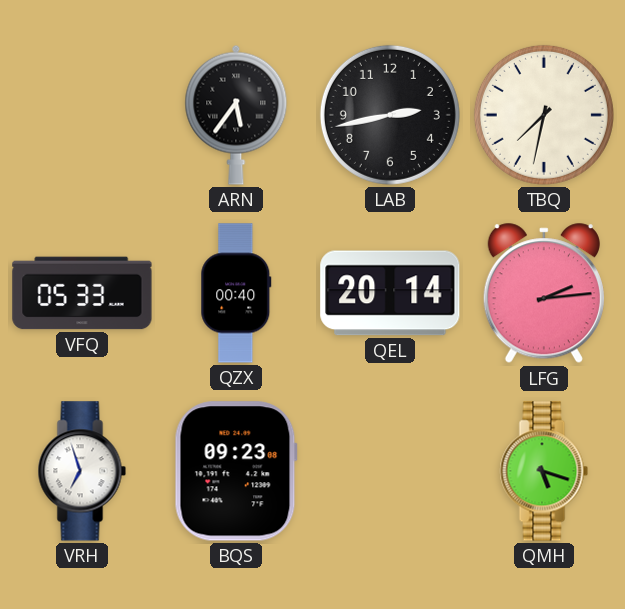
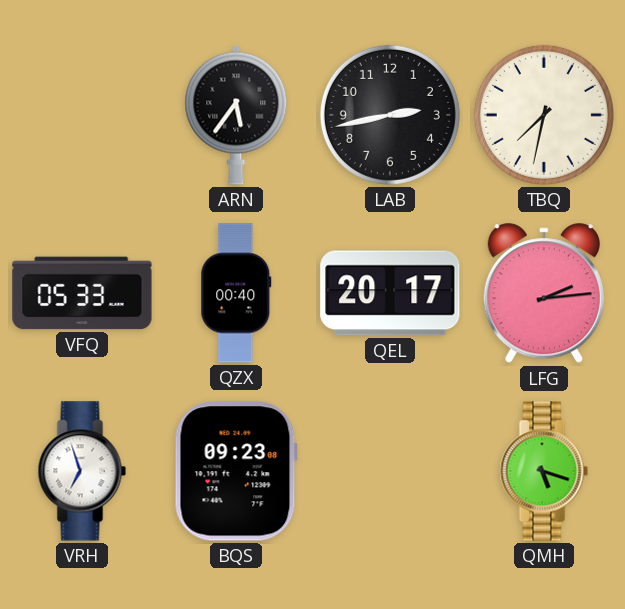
QEL: 20:14 -> 20:17
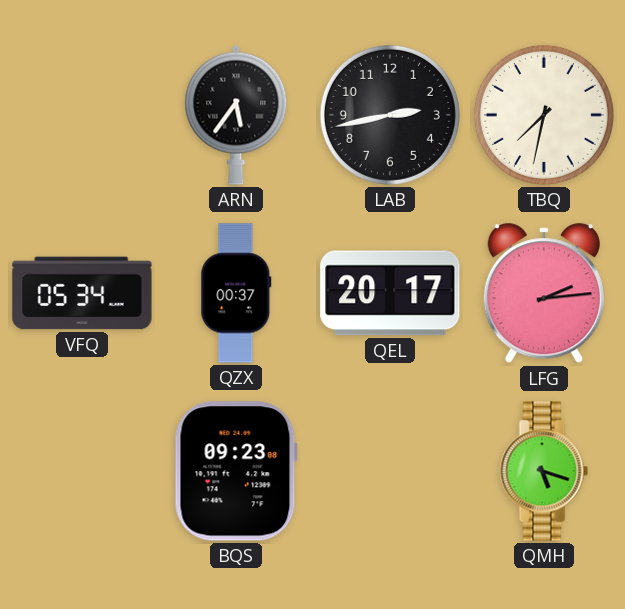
VFQ: 05:33 -> 05:34
QZX: 00:40 -> 00:37
VRH: 6:57 -> none
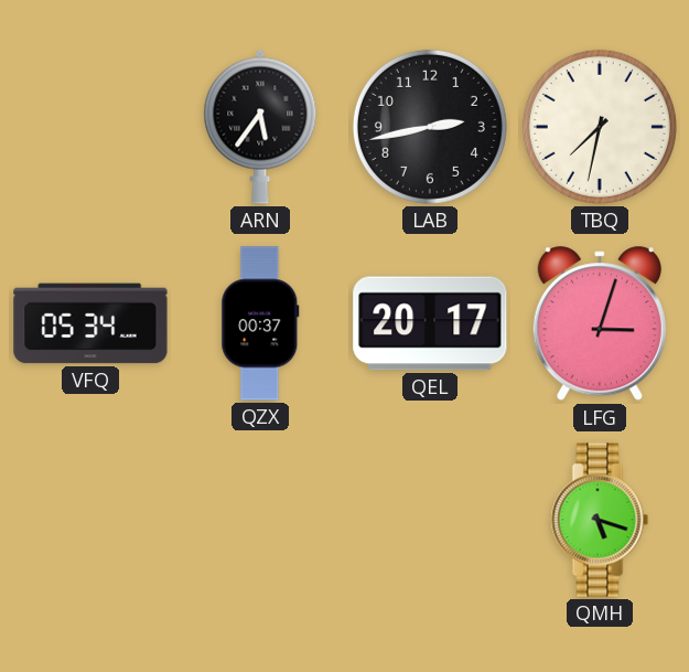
LFG: 2:14 -> 3:03
BQS: 09:23 -> none
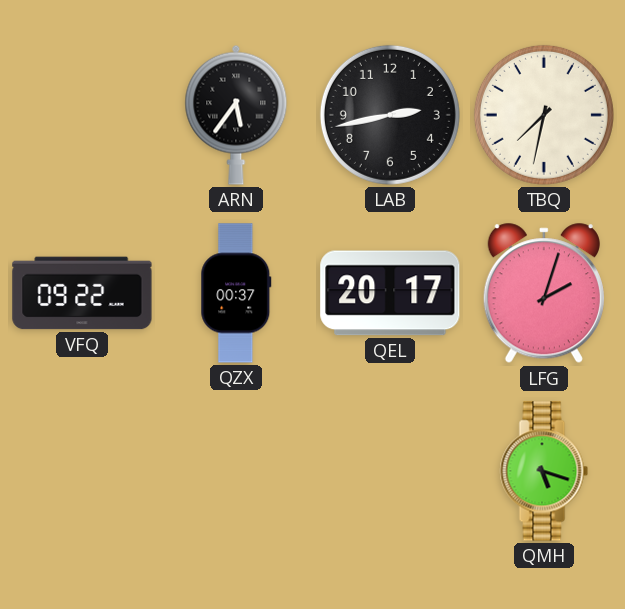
VFQ: 05:34 -> 09:22
LFG: 3:03 -> 2:03
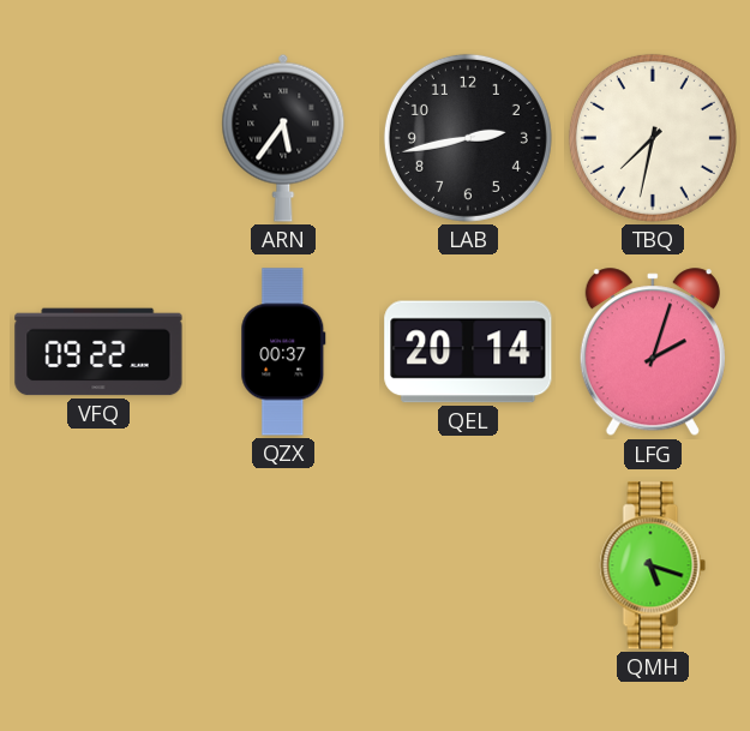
QEL: 20:17 -> 20:14
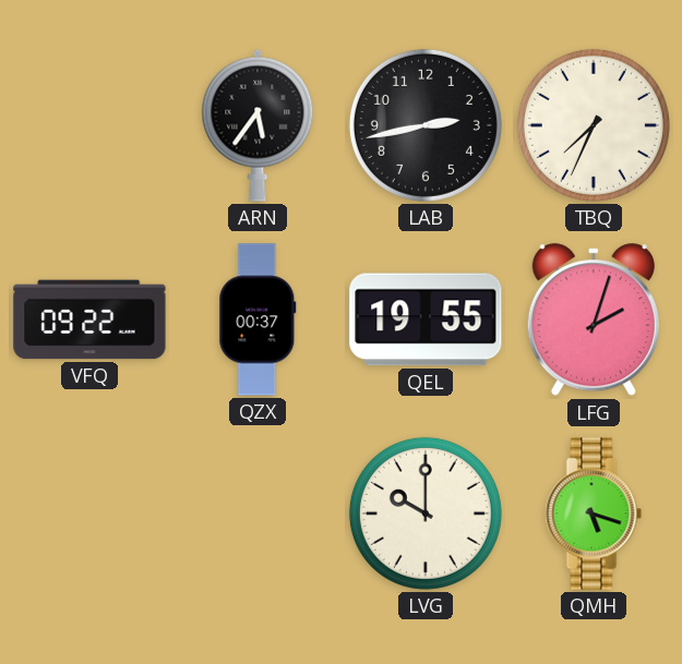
TBQ: 7:32 -> 7:34
QEL: 20:14 -> 19:55
LVG: none -> 10:00
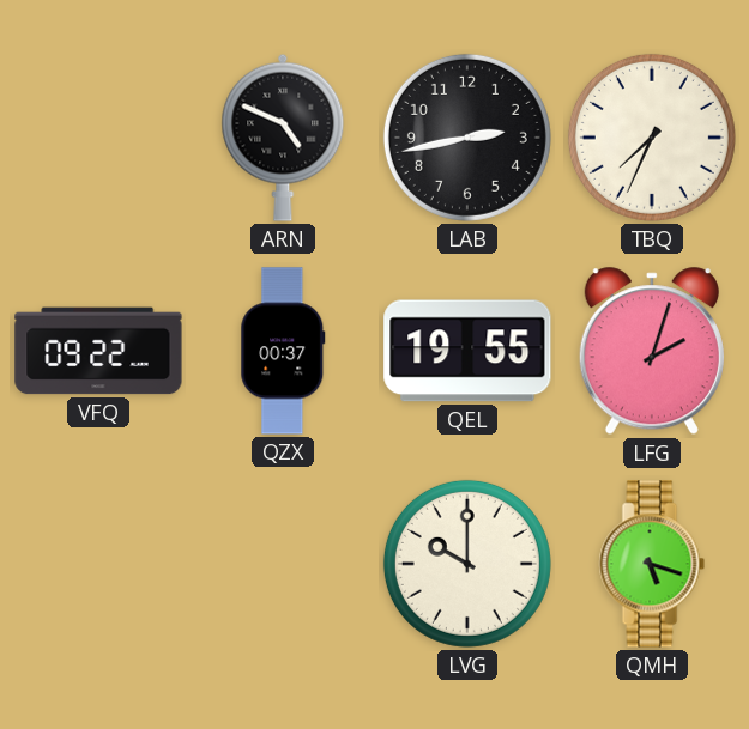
ARN: 5:36 -> 4:49
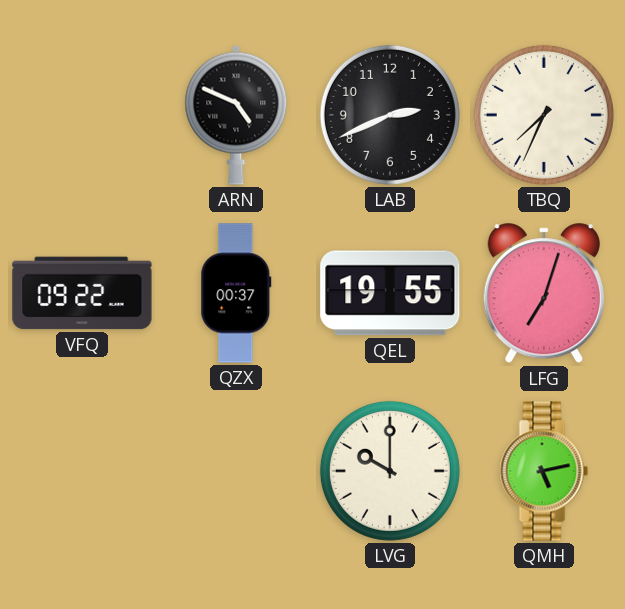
LAB: 2:43 -> 2:41
LFG: 2:03 -> 7:03
QMH: 5:18 -> 5:13
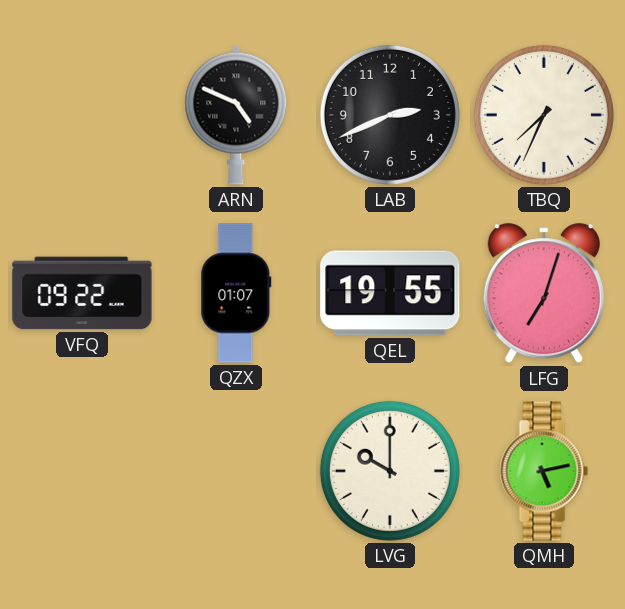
QZX: 00:37 -> 01:07
